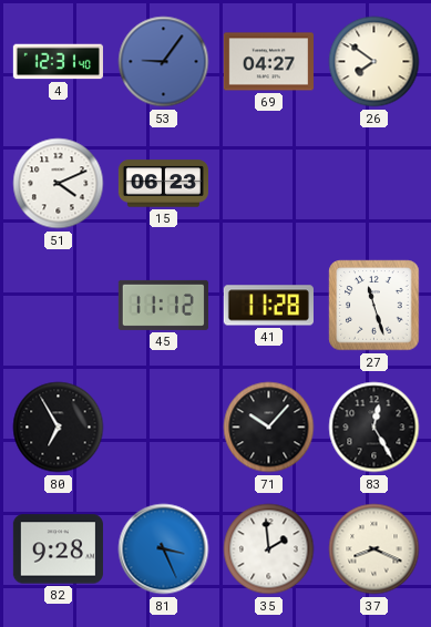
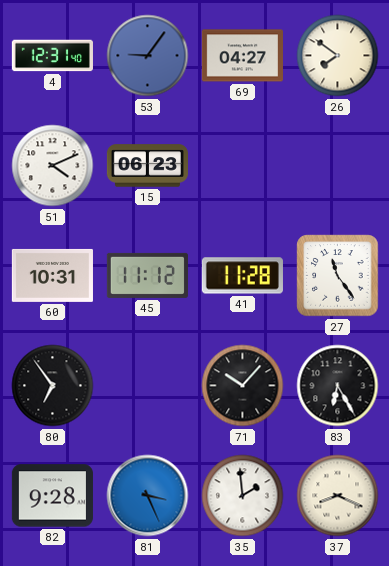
60: none -> 10:31
27: 11:27 -> 11:24
80: 6:55 -> 6:54
83: 12:25 -> 6:25
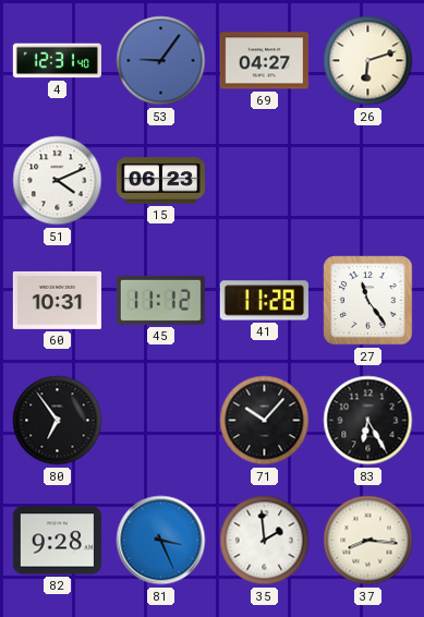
26: 7:51 -> 6:12
37: 8:19 -> 8:16
